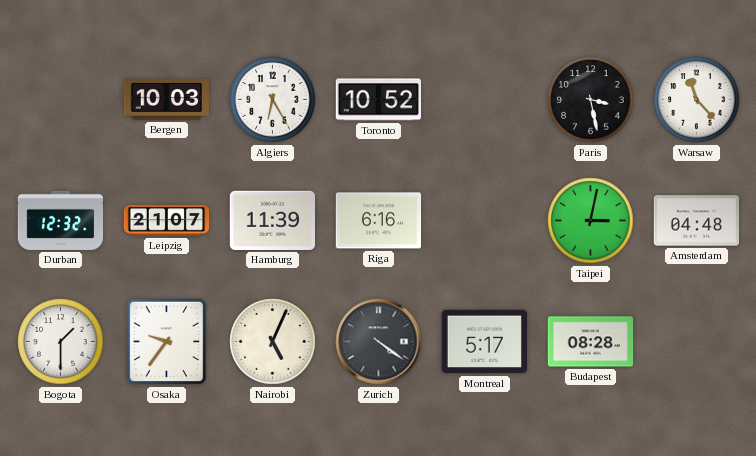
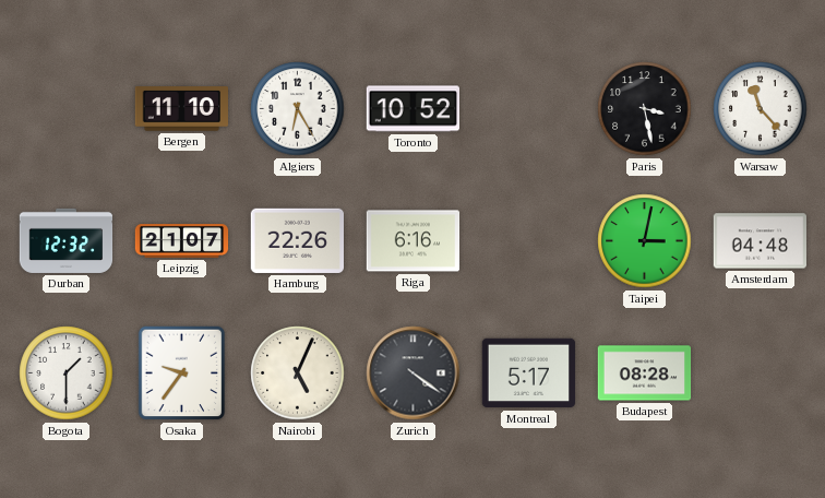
Bergen: 10:03 -> 11:10
Hamburg: 11:39 -> 22:26
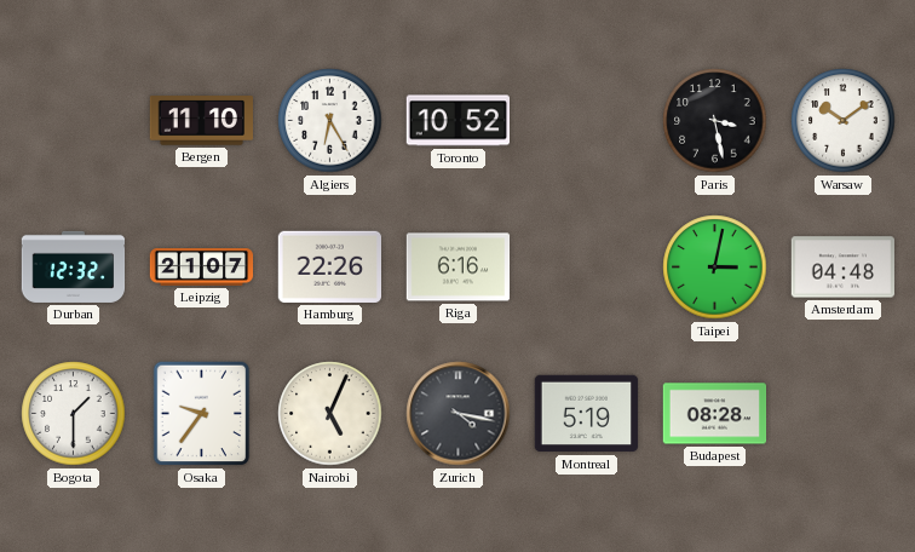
Warsaw: 11:23 -> 10:09
Zurich: 4:21 -> 4:17
Montreal: 5:17 -> 5:19
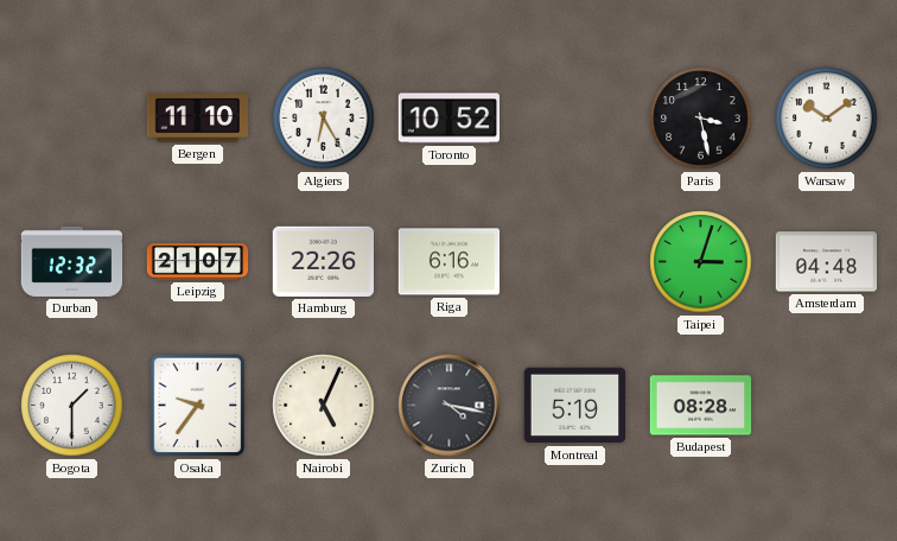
Taipei: 3:02 -> 3:03
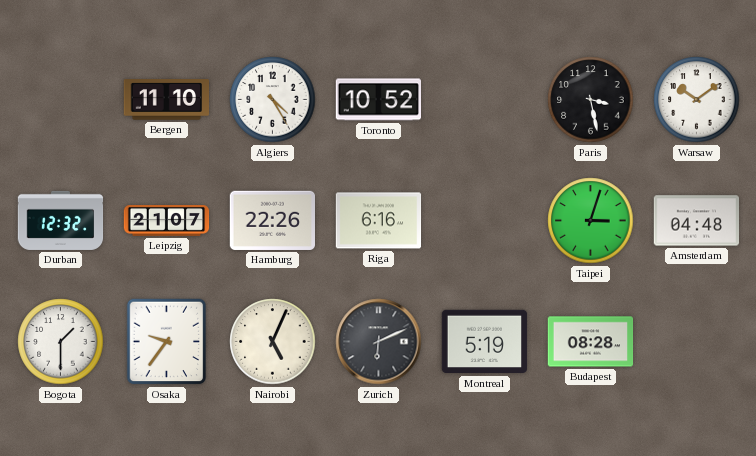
Algiers: 6:25 -> 4:25
Zurich: 4:17 -> 6:11
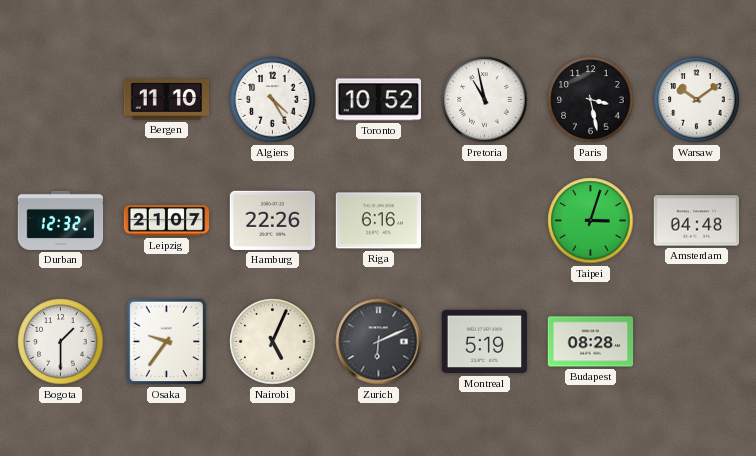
Pretoria: none -> 10:58
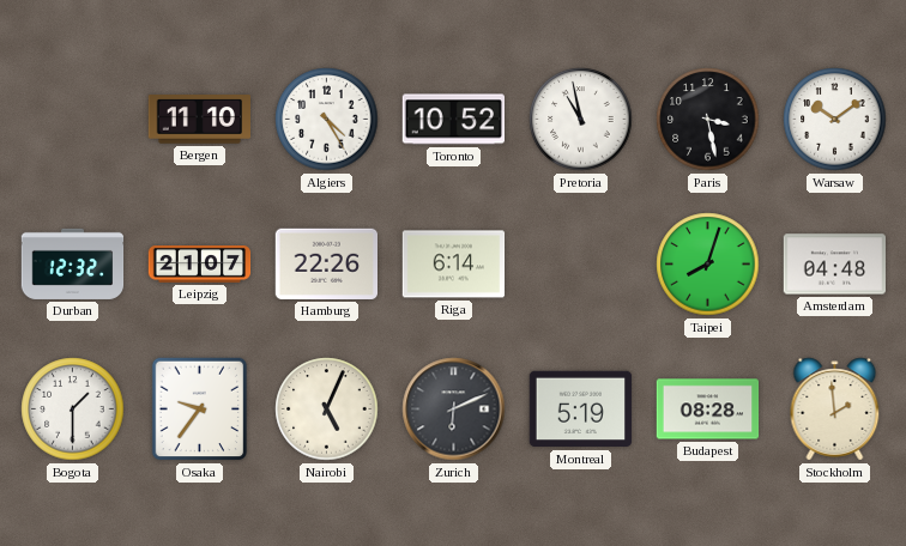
Riga: 6:16 -> 6:14
Taipei: 3:03 -> 8:03
Stockholm: none -> 1:59
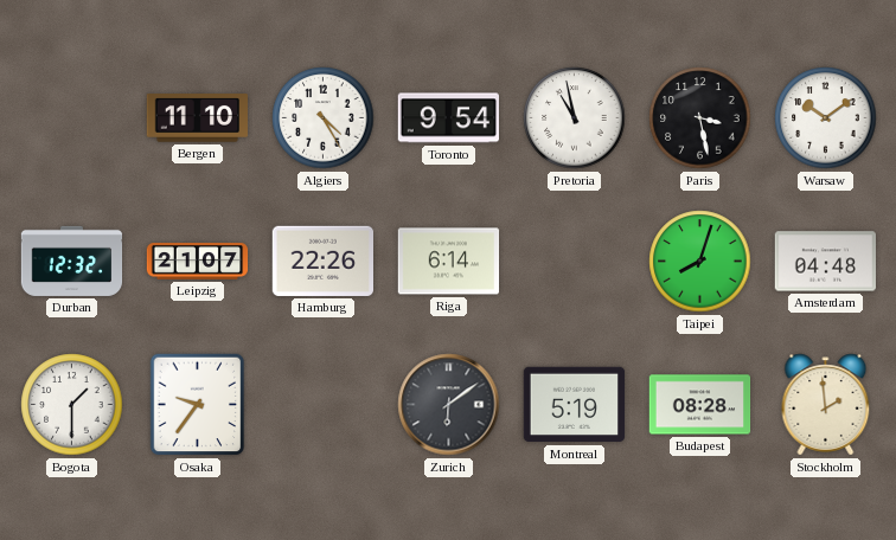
Toronto: 10:52 -> 9:54
Nairobi: 5:04 -> none
Zurich: 6:11 -> 6:09
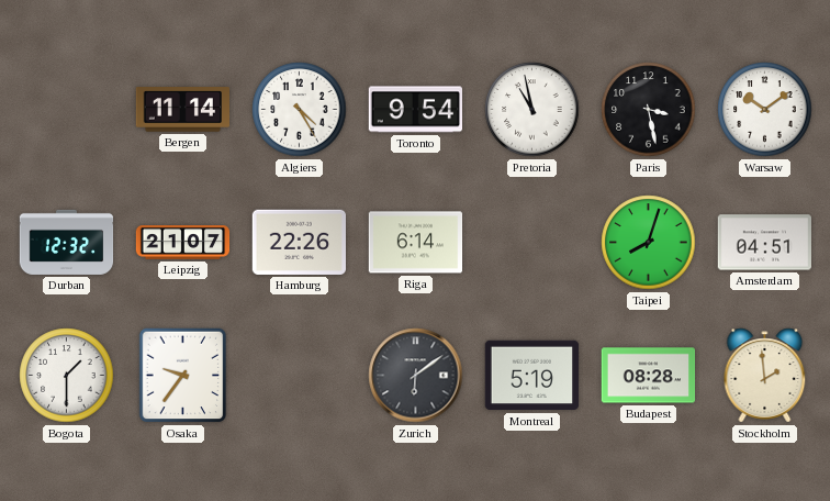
Bergen: 11:10 -> 11:14
Amsterdam: 04:48 -> 04:51
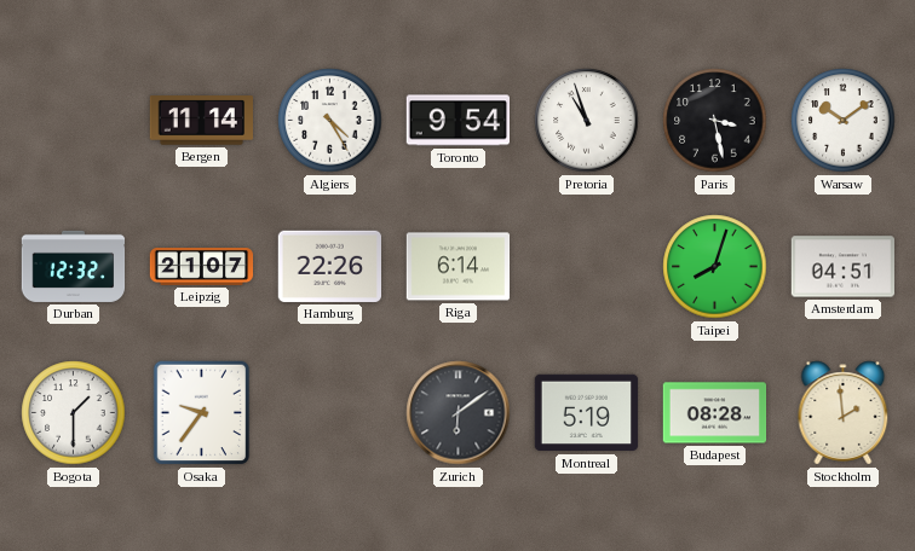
Pretoria: 10:58 -> 10:57
